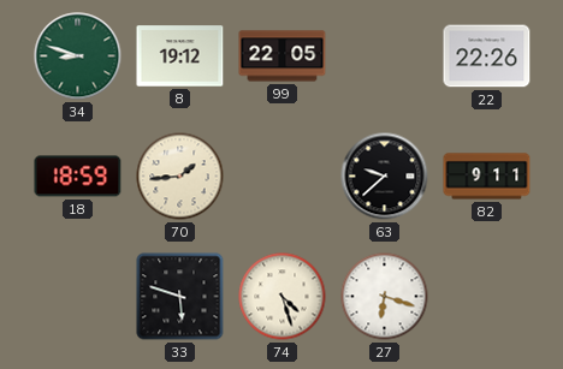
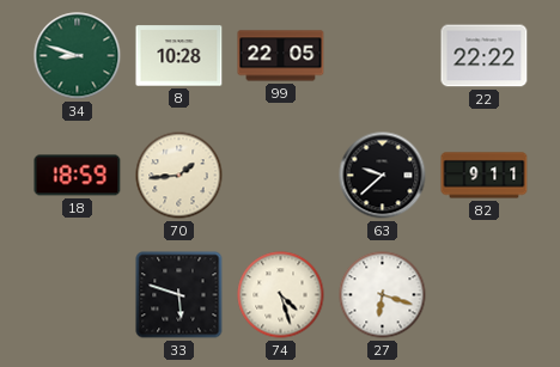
8: 19:12 -> 10:28
22: 22:26 -> 22:22
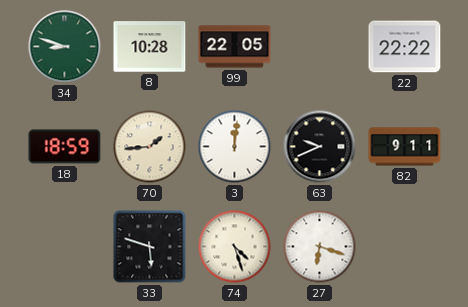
3: none -> 12:01
63: 9:38 -> 9:41
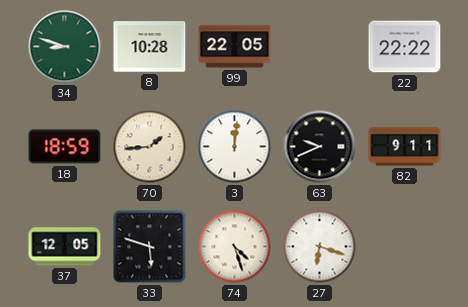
37: none -> 12:05
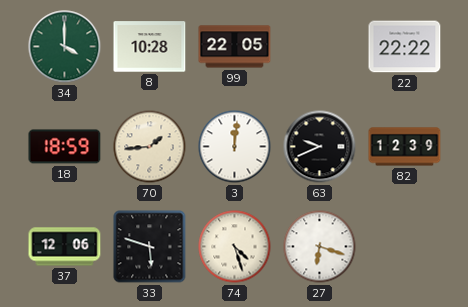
34: 8:48 -> 4:00
82: 9:11 -> 12:39
37: 12:05 -> 12:06
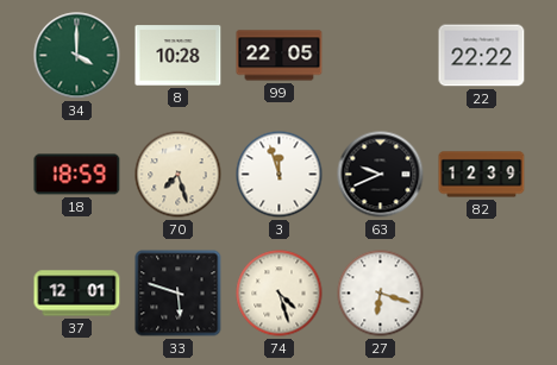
70: 1:44 -> 7:27
3: 12:01 -> 11:57
37: 12:06 -> 12:01
